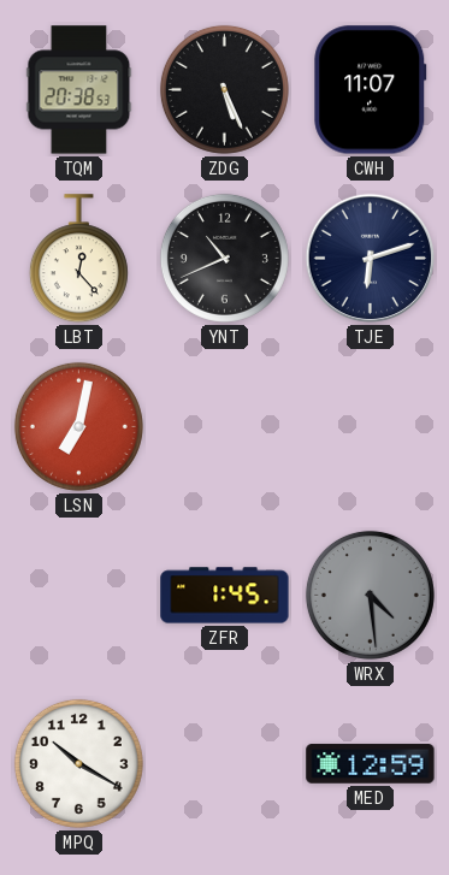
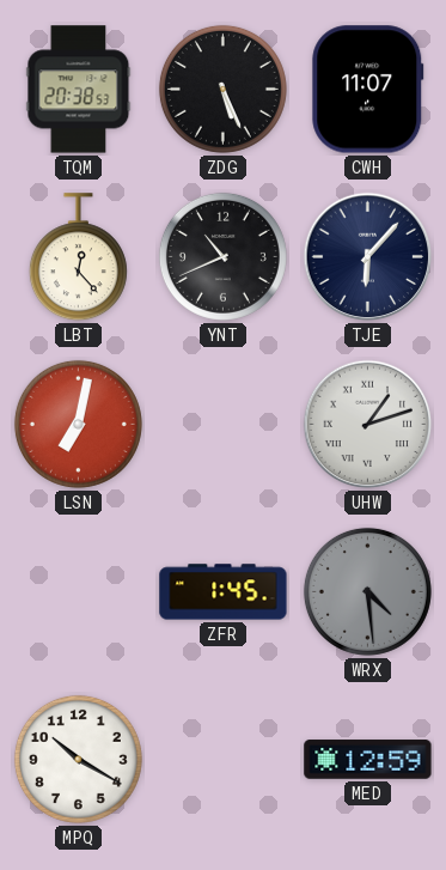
TJE: 6:12 -> 6:07
UHW: none -> 1:12
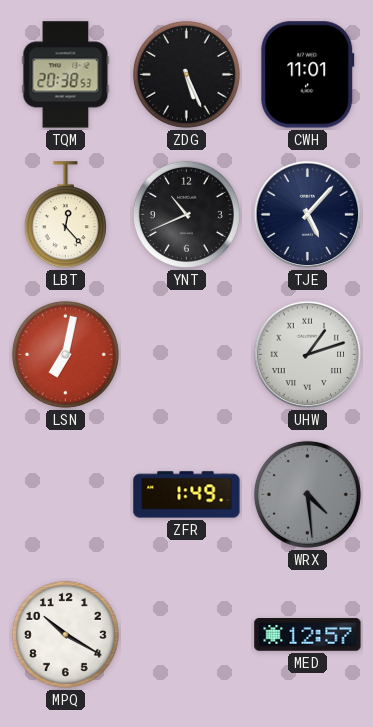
CWH: 11:07 -> 11:01
TJE: 6:07 -> 5:07
ZFR: 1:45 -> 1:49
MED: 12:59 -> 12:57
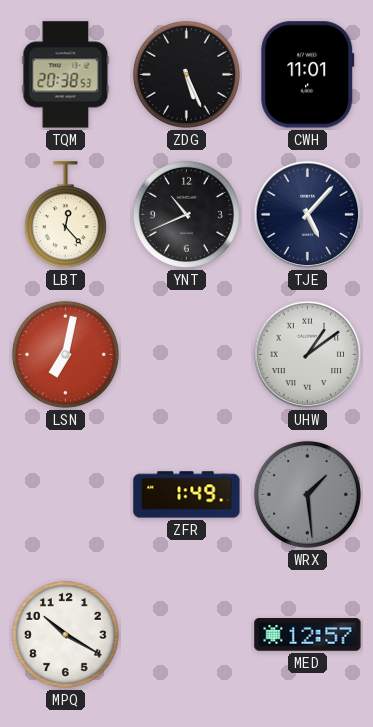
UHW: 1:12 -> 1:09
WRX: 4:29 -> 1:29
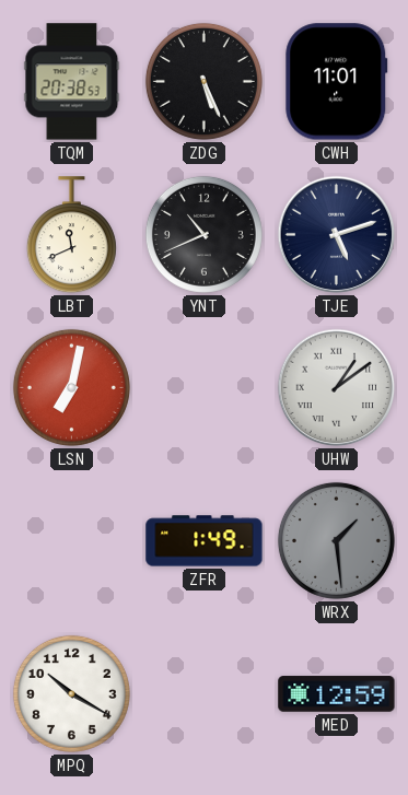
LBT: 12:23 -> 11:41
TJE: 5:07 -> 5:12
MED: 12:57 -> 12:59
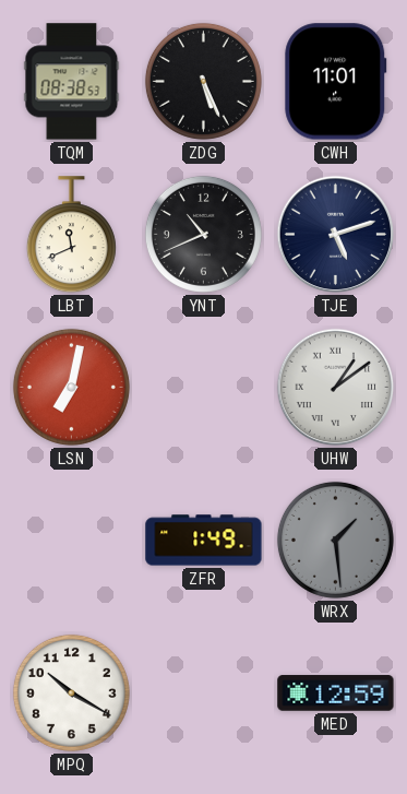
TQM: 20:38 -> 08:38
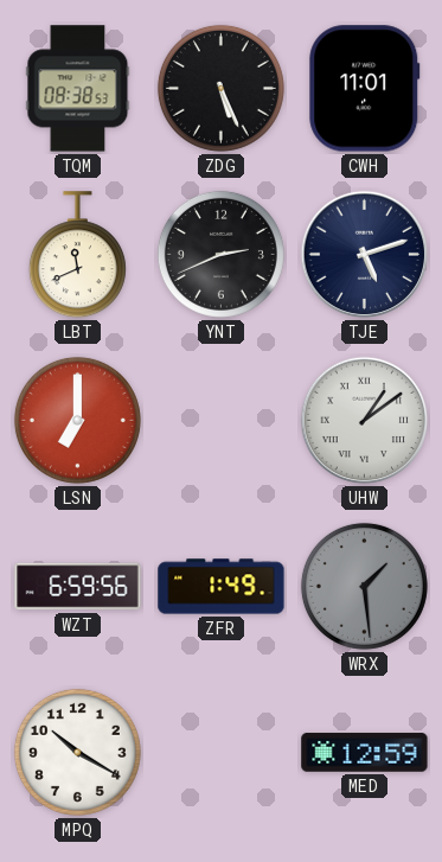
YNT: 10:41 -> 2:41
LSN: 7:02 -> 7:00
WZT: none -> 6:59
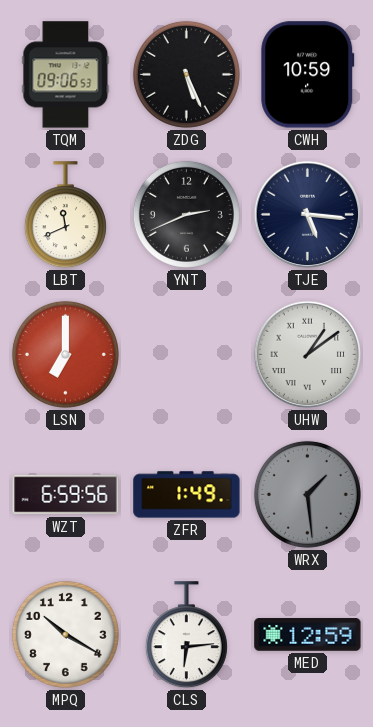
TQM: 08:38 -> 09:06
CWH: 11:01 -> 10:59
TJE: 5:12 -> 5:16
CLS: none -> 6:14
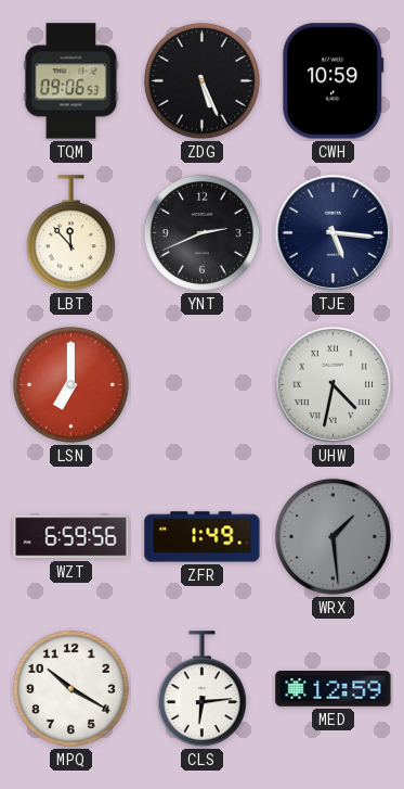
LBT: 11:41 -> 11:53
UHW: 1:09 -> 4:32
